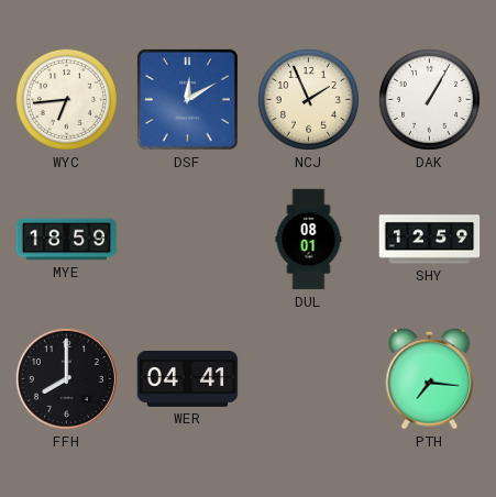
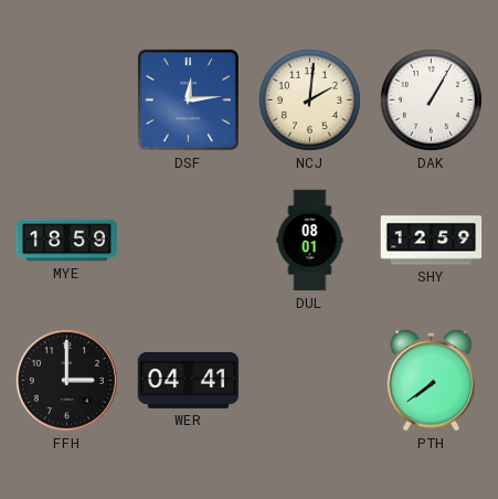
WYC: 6:44 -> none
DSF: 12:10 -> 12:14
NCJ: 1:56 -> 2:01
FFH: 8:00 -> 3:00
PTH: 7:16 -> 7:39
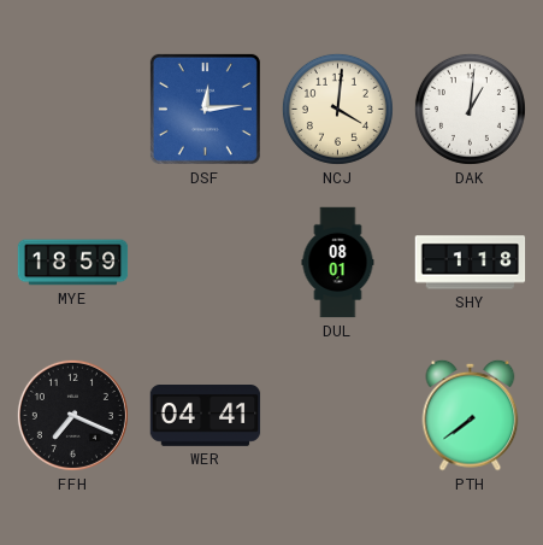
NCJ: 2:01 -> 4:01
DAK: 1:05 -> 1:01
SHY: 12:59 -> 1:18
FFH: 3:00 -> 7:19
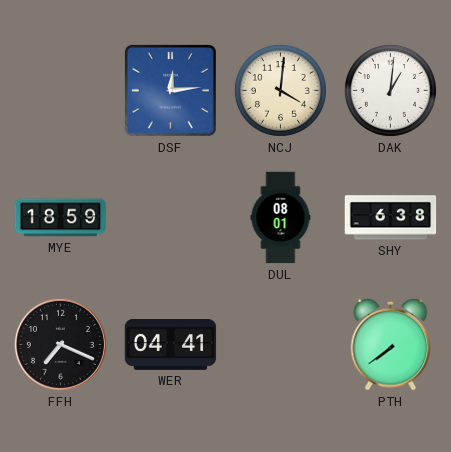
SHY: 1:18 -> 6:38
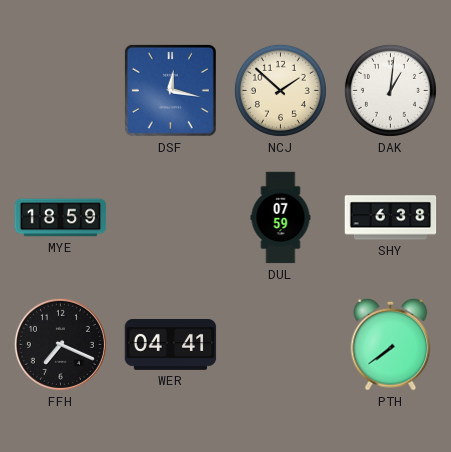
DSF: 12:14 -> 12:17
NCJ: 4:01 -> 1:52
DUL: 08:01 -> 07:59
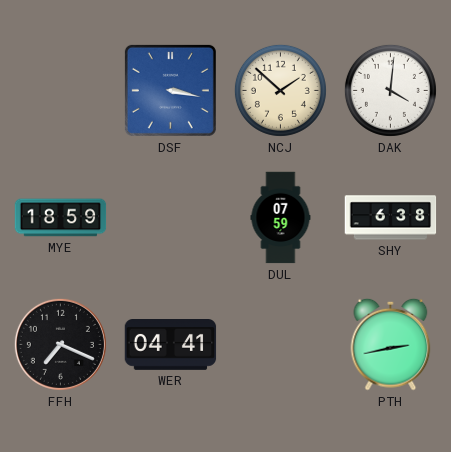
DSF: 12:17 -> 3:17
DAK: 1:01 -> 4:01
PTH: 7:39 -> 2:43
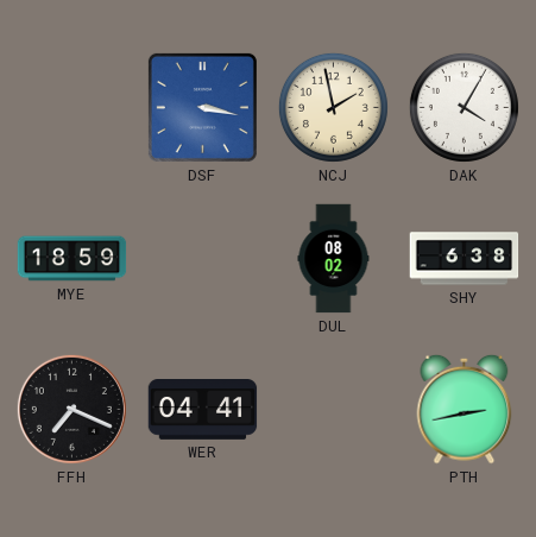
NCJ: 1:52 -> 1:58
DAK: 4:01 -> 4:05
DUL: 07:59 -> 08:02
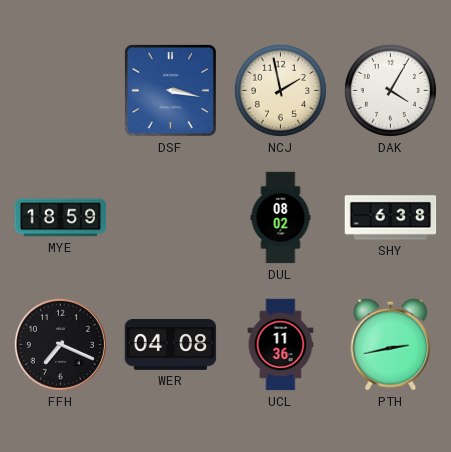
WER: 04:41 -> 04:08
UCL: none -> 11:36
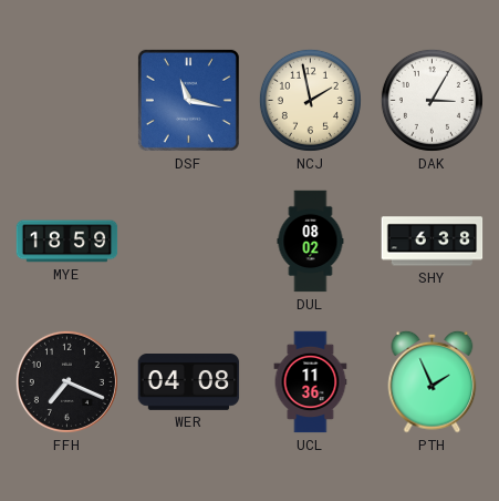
DSF: 3:17 -> 11:17
DAK: 4:05 -> 3:05
PTH: 2:43 -> 1:56
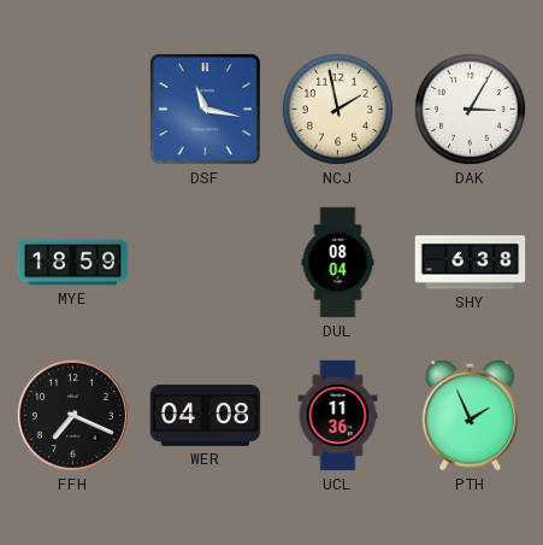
DUL: 08:02 -> 08:04
